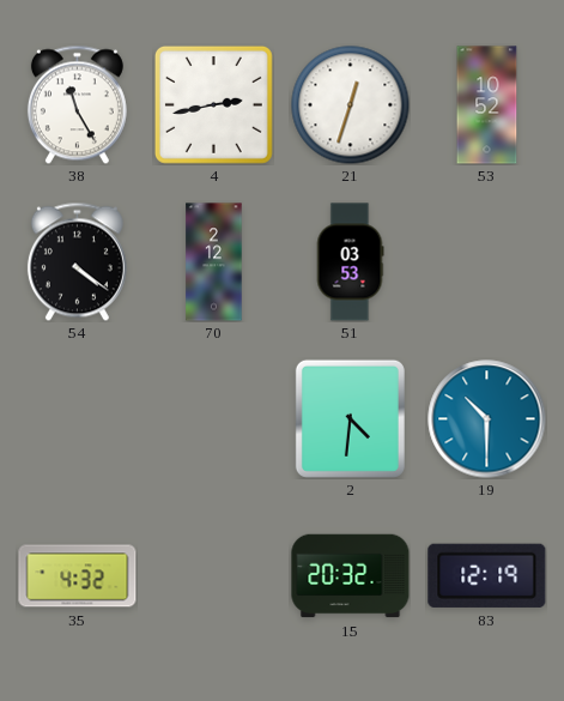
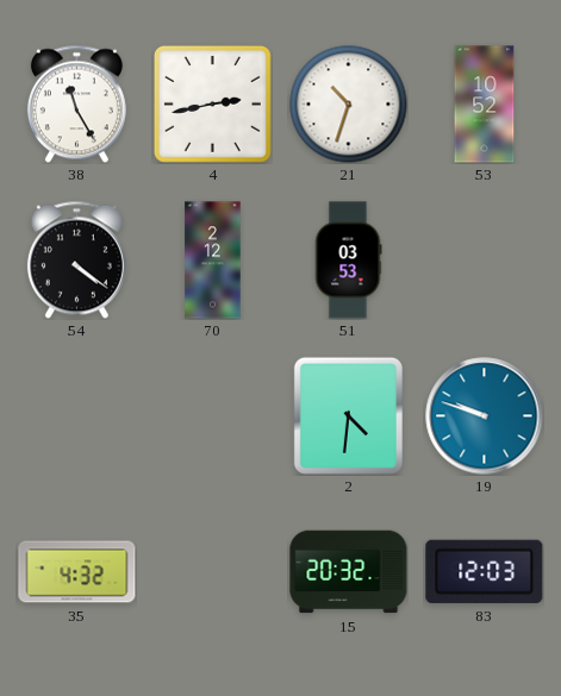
21: 12:33 -> 10:33
19: 10:30 -> 9:48
83: 12:19 -> 12:03
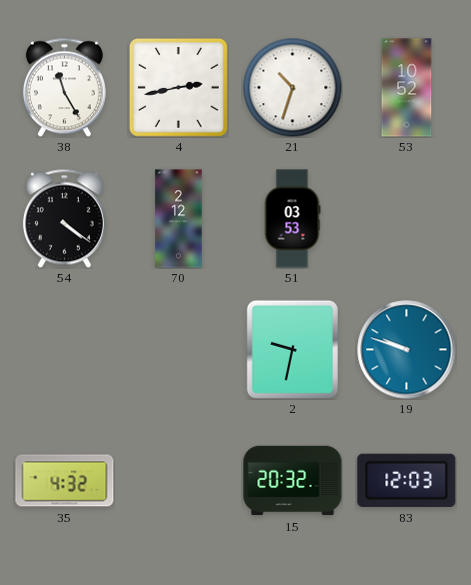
2: 4:31 -> 9:32
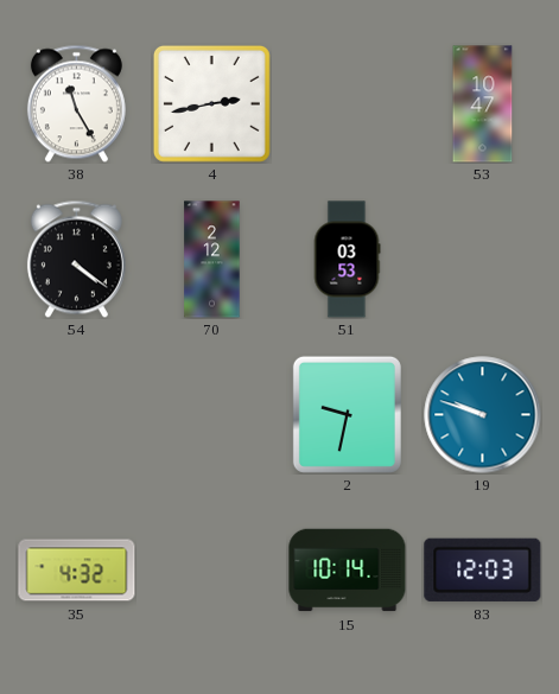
21: 10:33 -> none
53: 10:52 -> 10:47
15: 20:32 -> 10:14
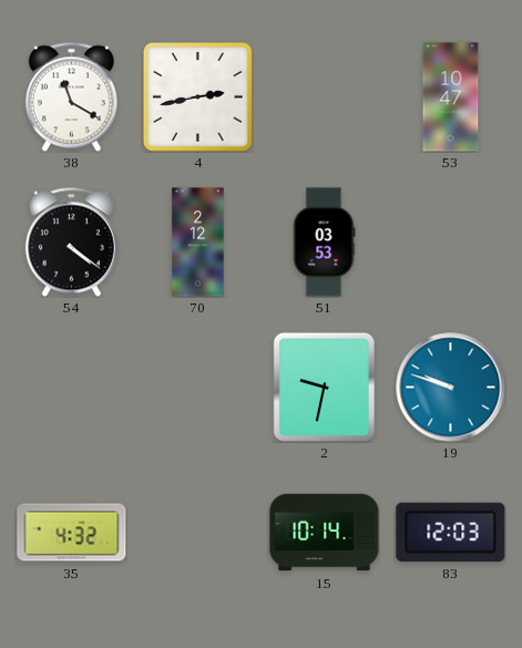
38: 11:25 -> 11:20
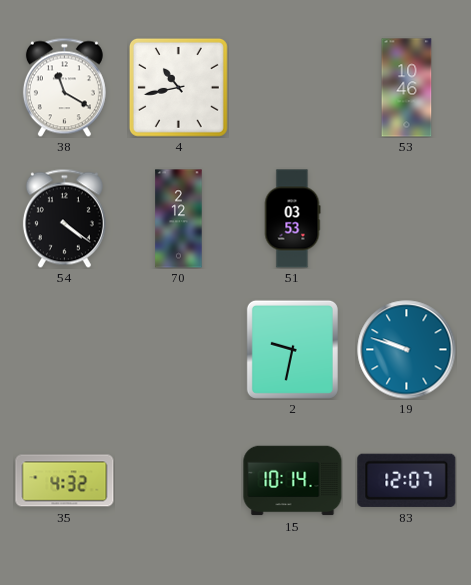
4: 2:43 -> 10:43
53: 10:47 -> 10:46
83: 12:03 -> 12:07
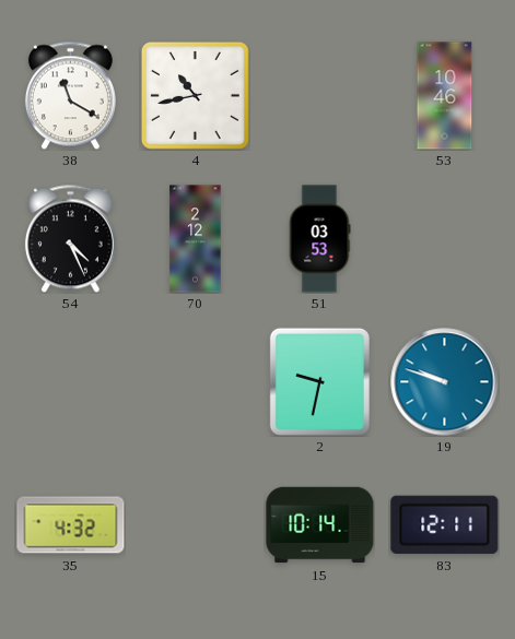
54: 4:21 -> 4:26
83: 12:07 -> 12:11
